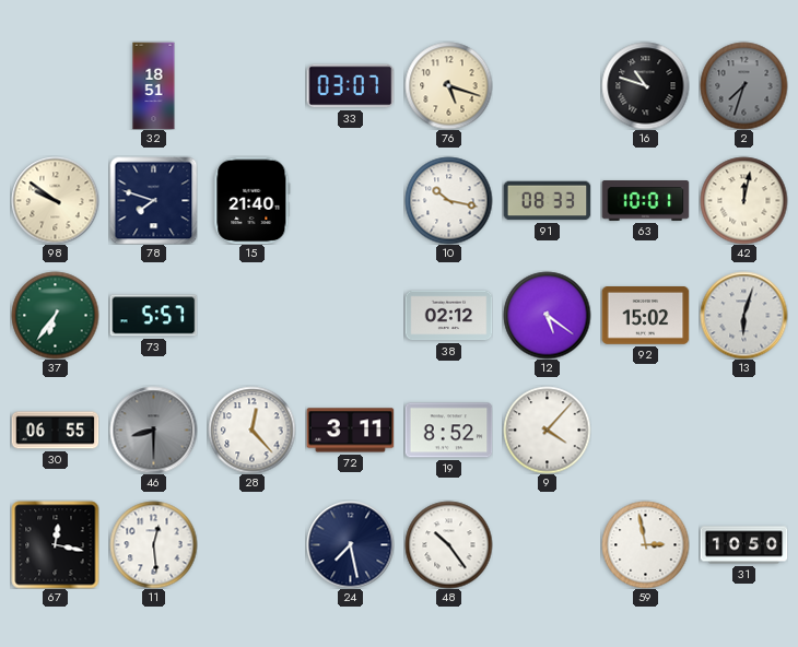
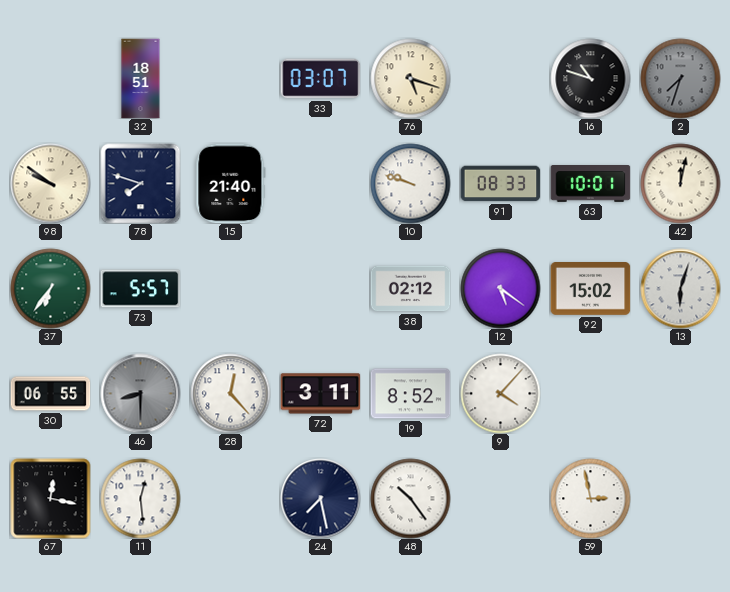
10: 10:17 -> 9:48
31: 10:50 -> none
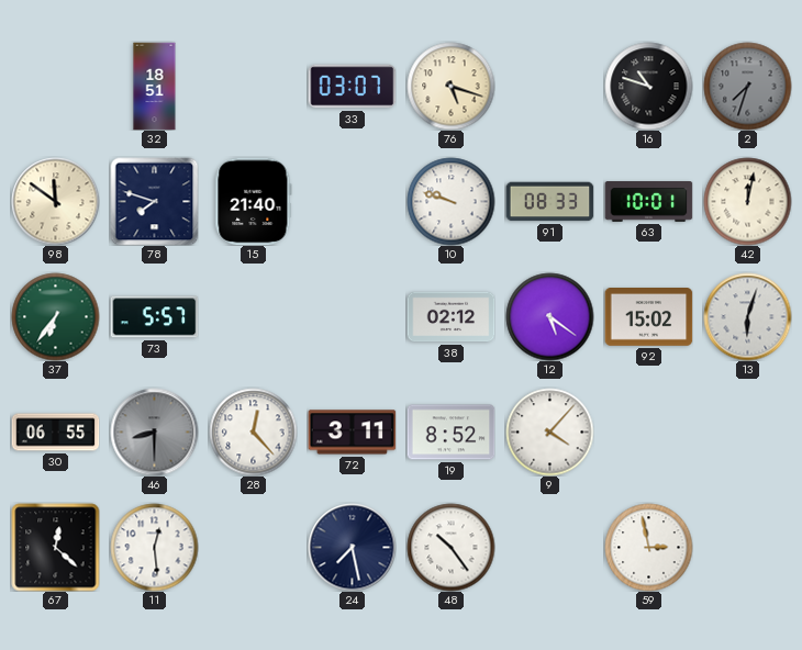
98: 9:51 -> 11:51
67: 12:17 -> 12:22
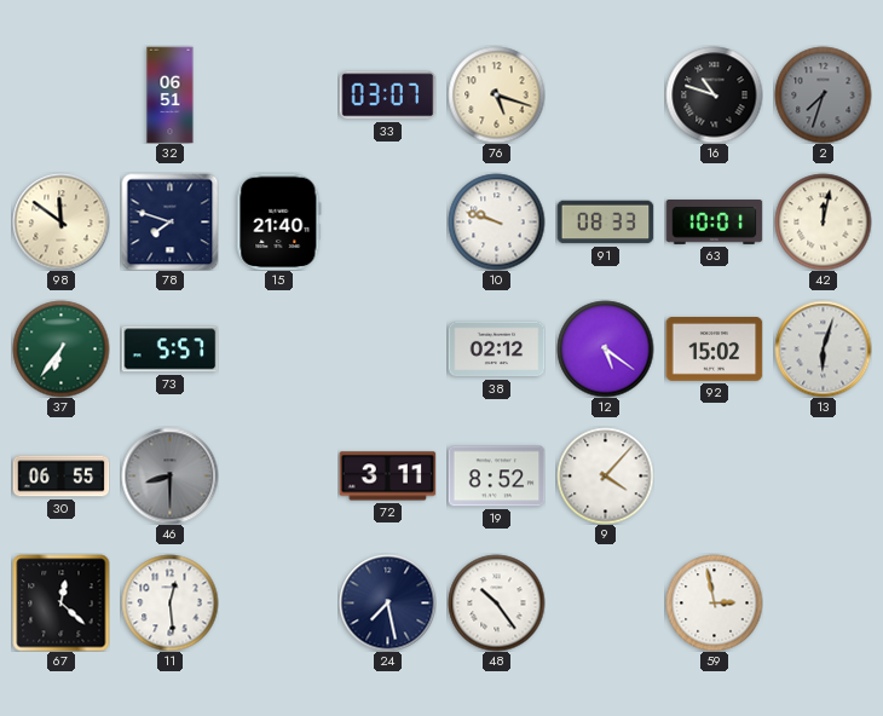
32: 18:51 -> 06:51
28: 12:23 -> none
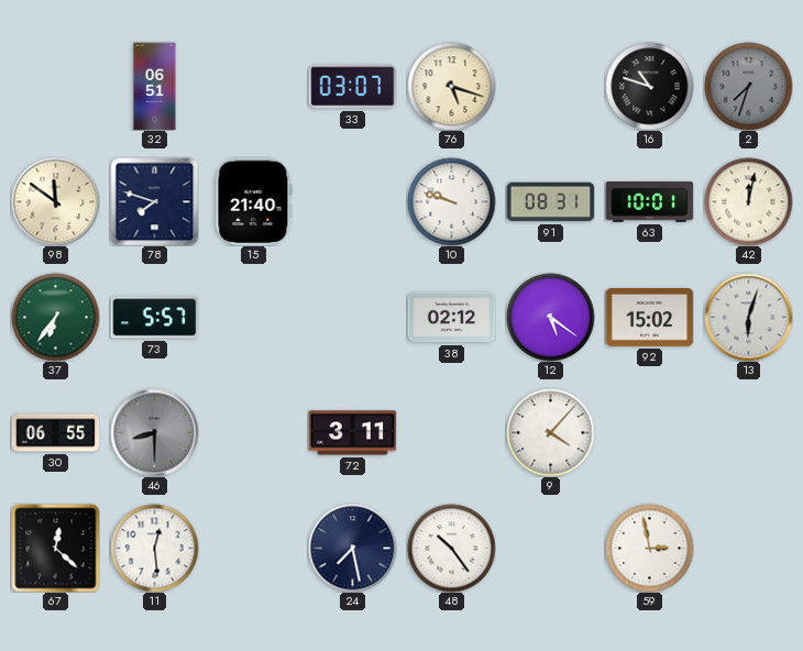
91: 08:33 -> 08:31
19: 8:52 -> none
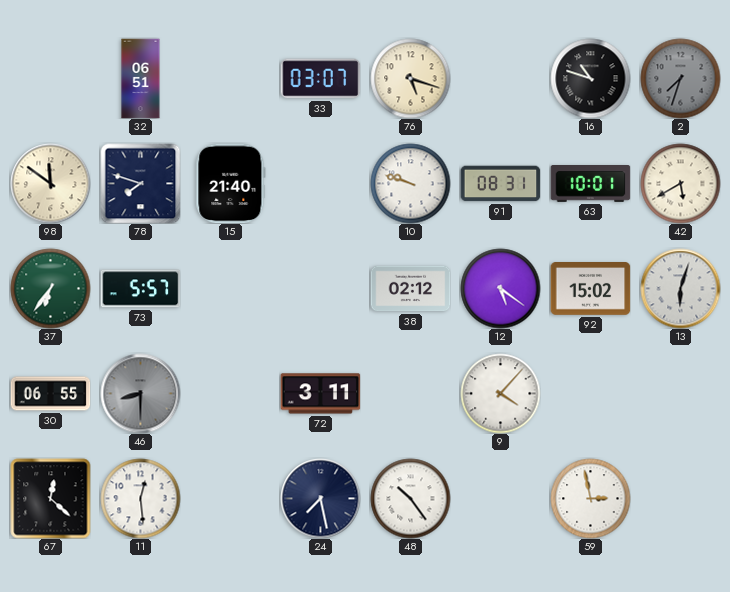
42: 12:02 -> 5:40
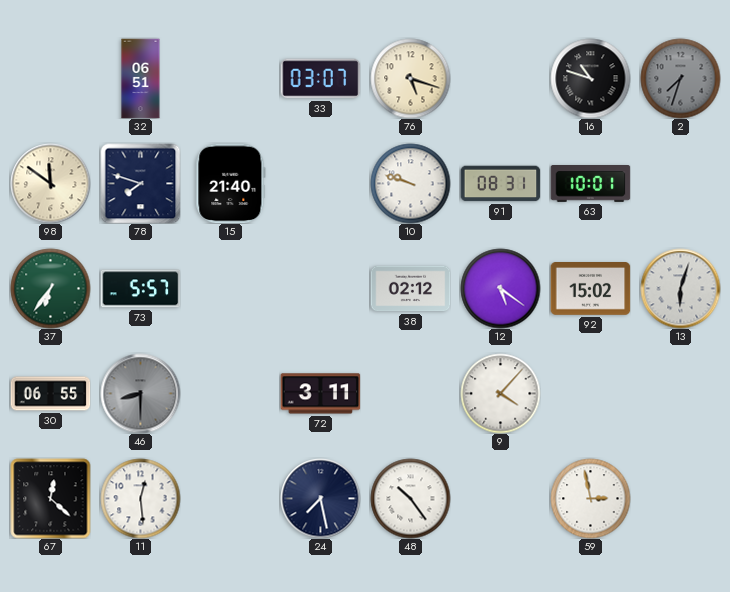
42: 5:40 -> none
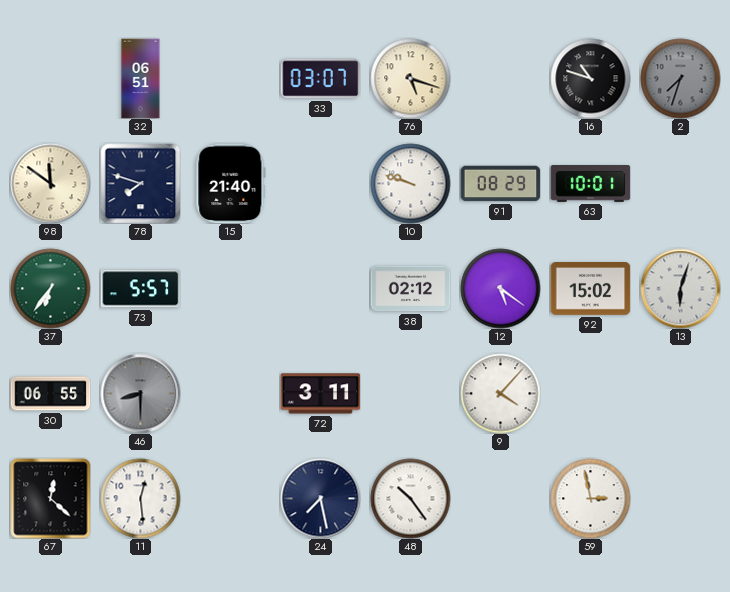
91: 08:31 -> 08:29
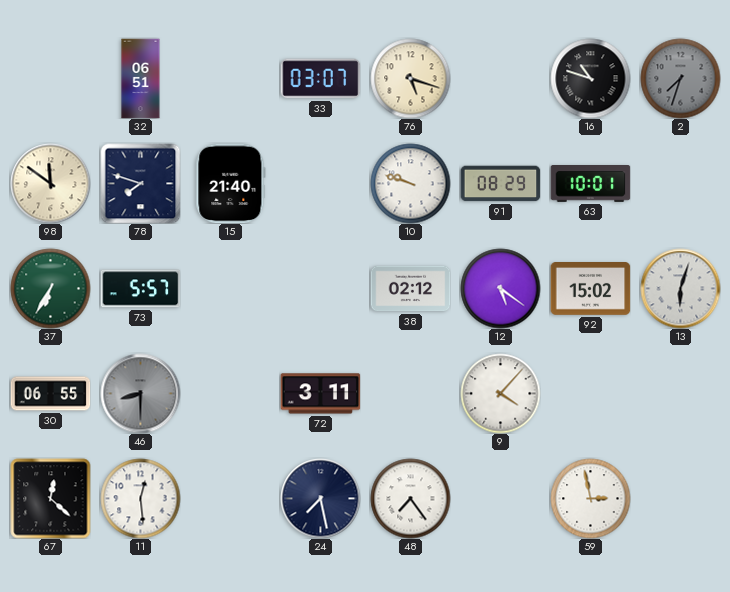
37: 6:36 -> 6:35
48: 10:24 -> 7:24
